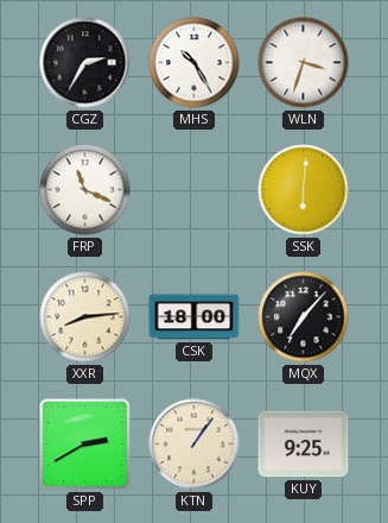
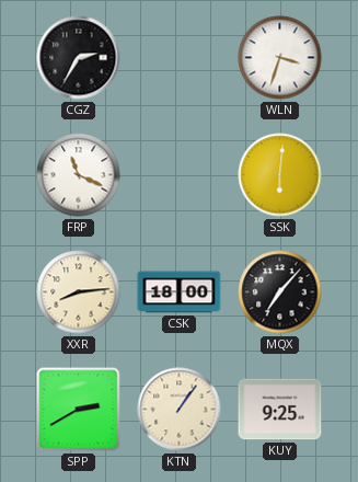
MHS: 10:25 -> none
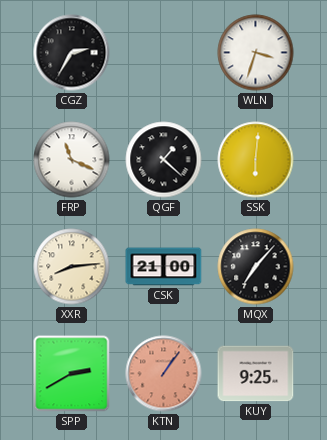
QGF: none -> 1:22
CSK: 18:00 -> 21:00
KTN dial: cream -> salmon
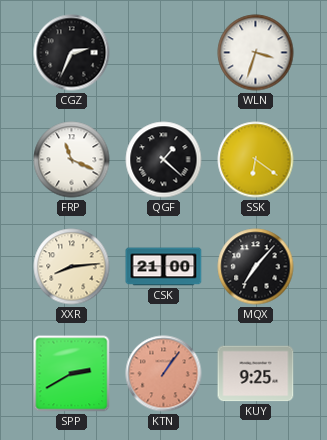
CGZ: 2:35 -> 2:34
SSK: 6:01 -> 6:21
